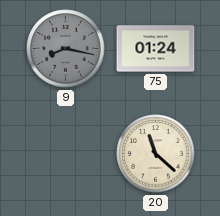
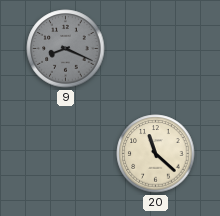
9: 8:17 -> 8:19
75: 01:24 -> none
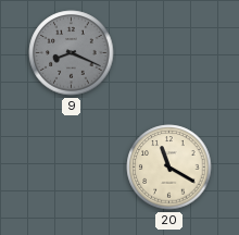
20: 11:22 -> 11:20
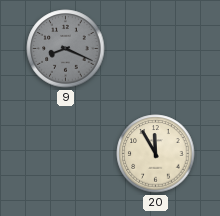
20: 11:20 -> 11:55
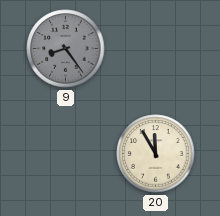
9: 8:19 -> 8:24
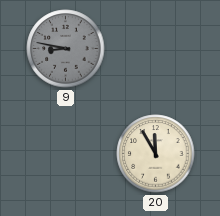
9: 8:24 -> 8:47
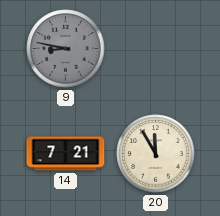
14: none -> 7:21
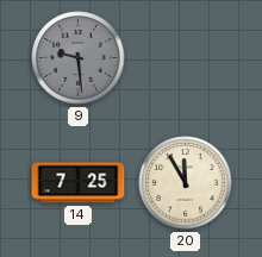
9: 8:47 -> 9:29
14: 7:21 -> 7:25
